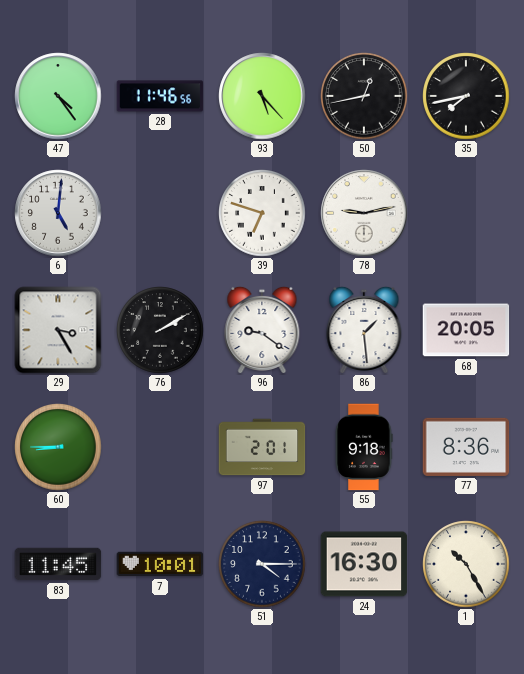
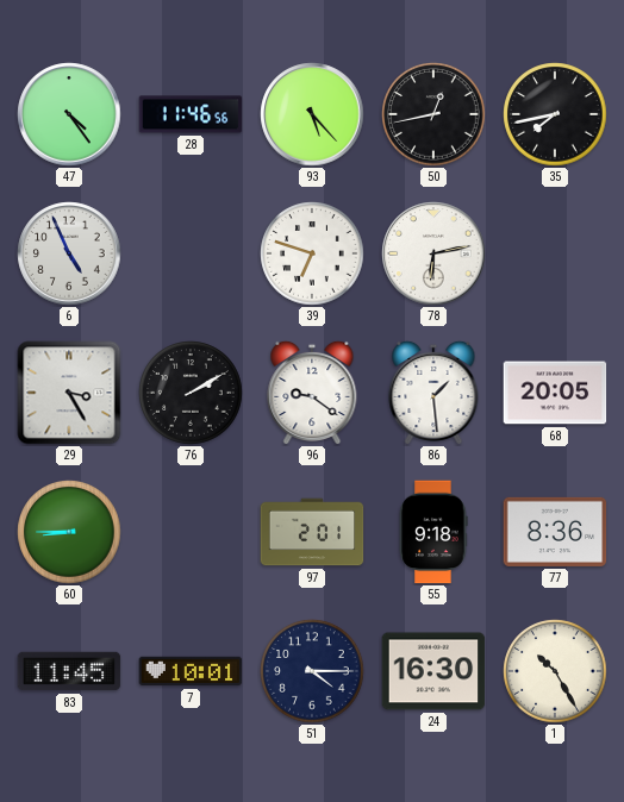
6: 5:01 -> 4:56
78: 9:13 -> 6:13
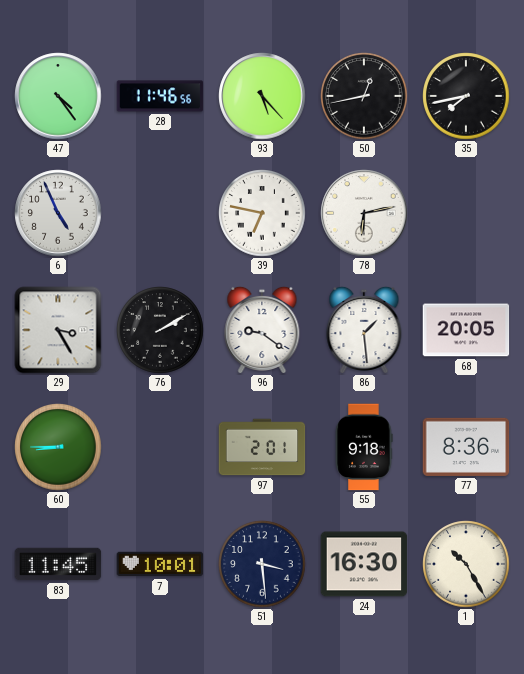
39: 6:48 -> 6:47
51: 4:15 -> 3:29
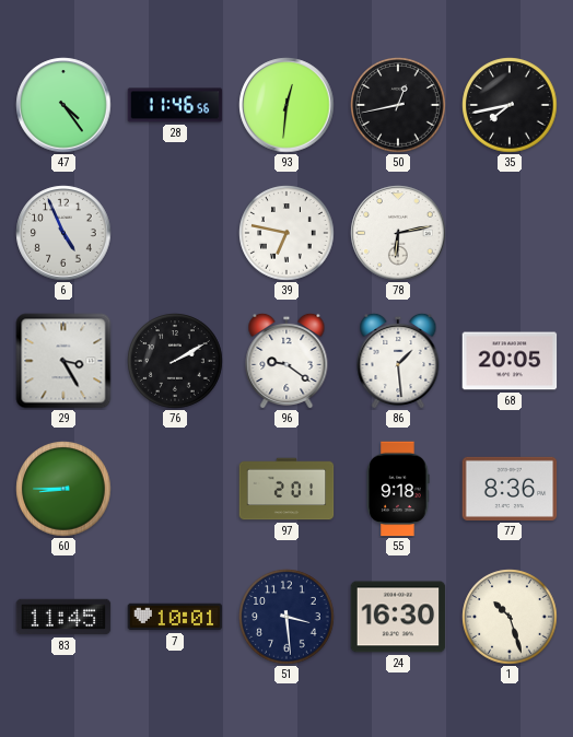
93: 5:23 -> 12:31
1: 10:25 -> 10:27
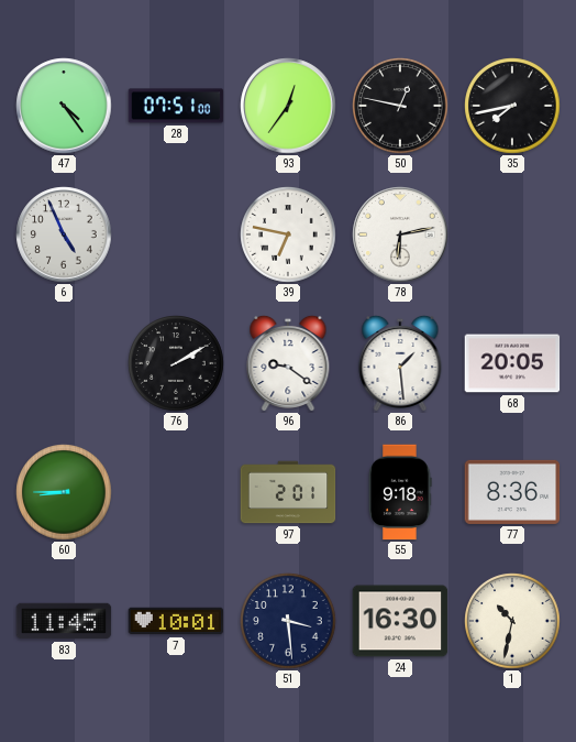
28: 11:46 -> 07:51
93: 12:31 -> 12:36
50: 12:43 -> 12:47
29: 3:25 -> none
1: 10:27 -> 10:32
